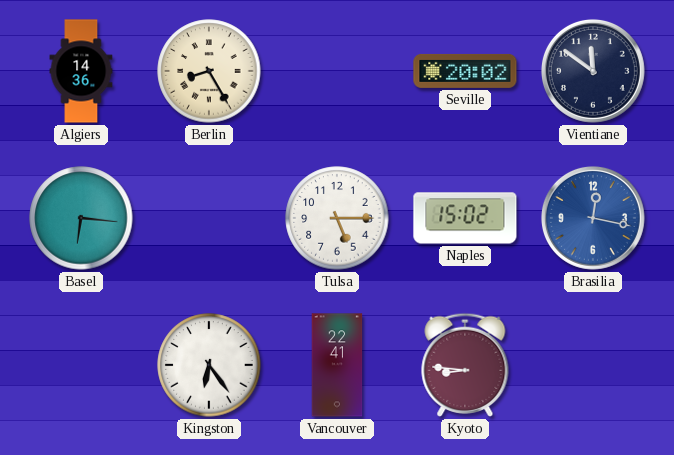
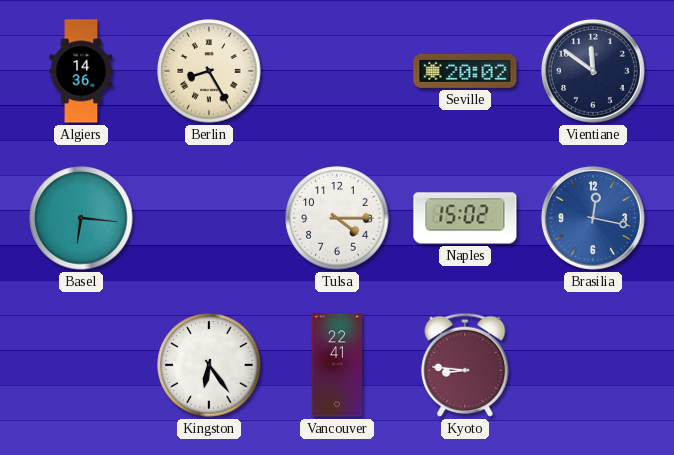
Tulsa: 5:15 -> 4:15
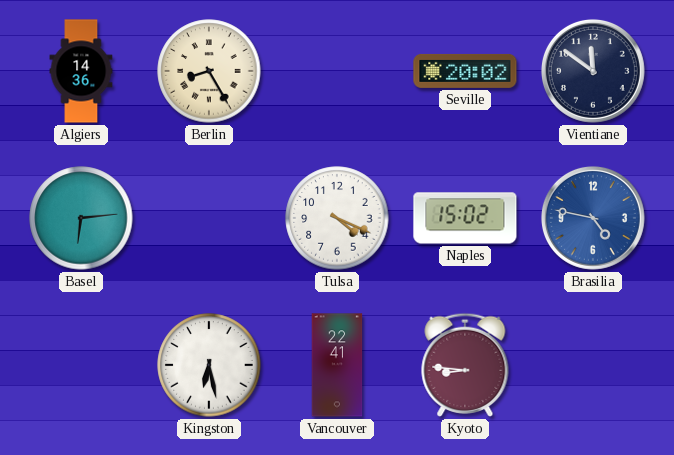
Basel: 6:16 -> 6:14
Tulsa: 4:15 -> 4:19
Brasilia: 12:17 -> 4:47
Kingston: 6:24 -> 6:28
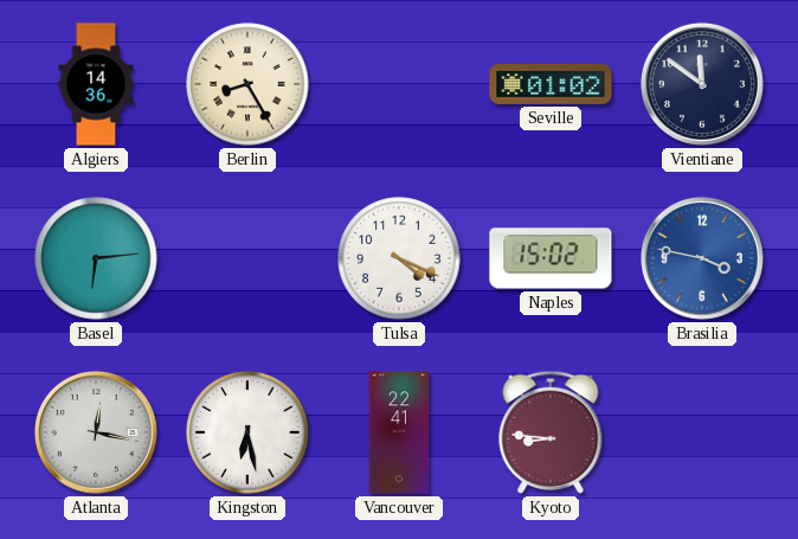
Seville: 20:02 -> 01:02
Brasilia: 4:47 -> 3:47
Atlanta: none -> 12:17
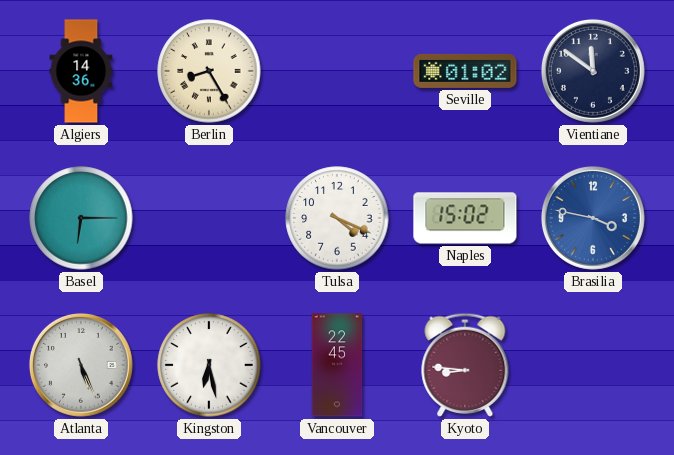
Basel: 6:14 -> 6:15
Atlanta: 12:17 -> 5:26
Vancouver: 22:41 -> 22:45
